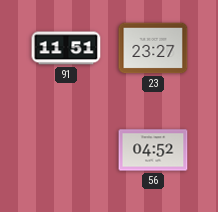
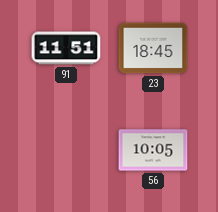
23: 23:27 -> 18:45
56: 04:52 -> 10:05
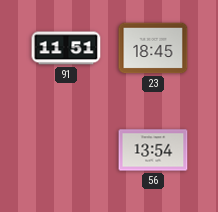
56: 10:05 -> 13:54
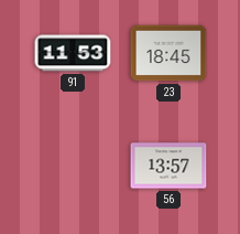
91: 11:51 -> 11:53
56: 13:54 -> 13:57
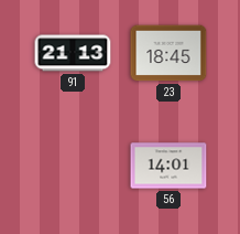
91: 11:53 -> 21:13
56: 13:57 -> 14:01
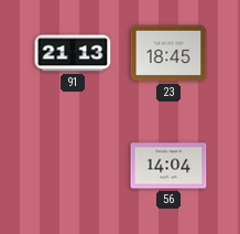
56: 14:01 -> 14:04
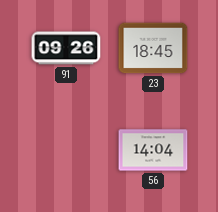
91: 21:13 -> 09:26
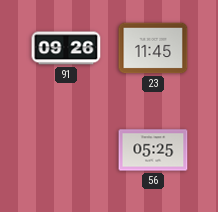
23: 18:45 -> 11:45
56: 14:04 -> 05:25
